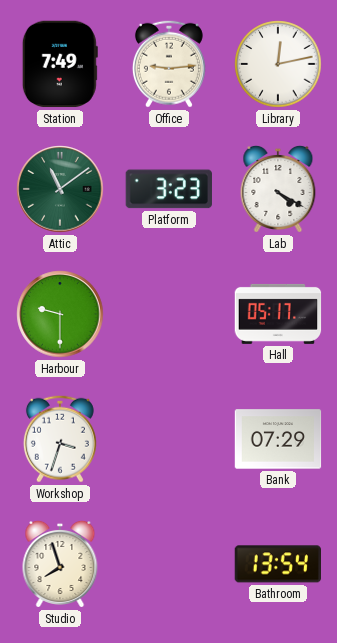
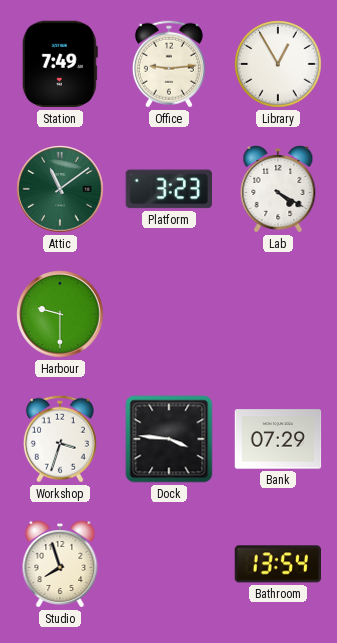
Library: 12:13 -> 12:55
Hall: 05:17 -> none
Dock: none -> 3:46
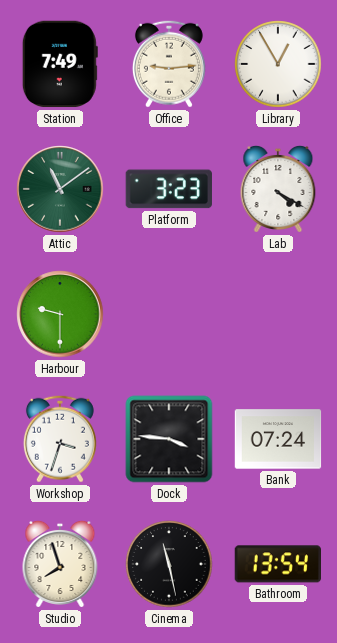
Bank: 07:29 -> 07:24
Cinema: none -> 11:28
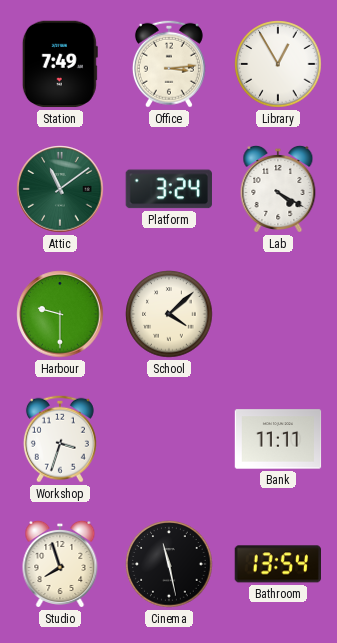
Office: 9:14 -> 3:14
Platform: 3:23 -> 3:24
School: none -> 4:08
Dock: 3:46 -> none
Bank: 07:24 -> 11:11
